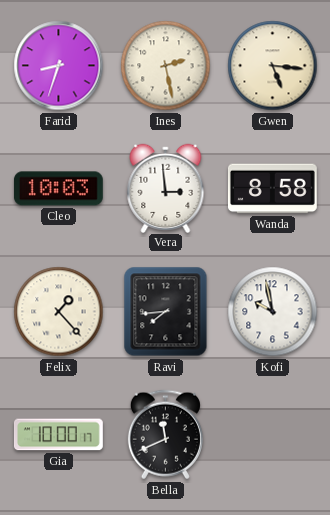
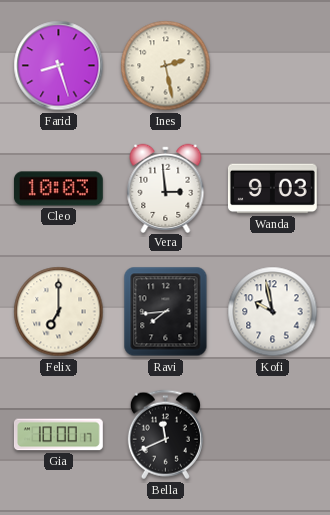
Farid: 8:33 -> 8:27
Gwen: 5:16 -> none
Wanda: 8:58 -> 9:03
Felix: 1:23 -> 7:00
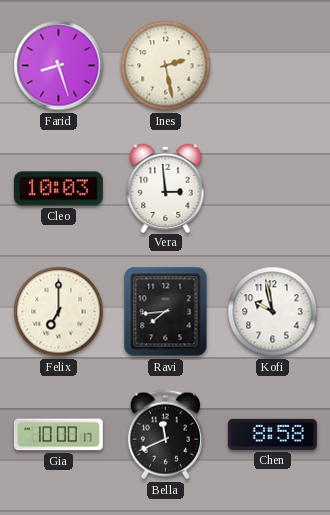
Wanda: 9:03 -> none
Chen: none -> 8:58
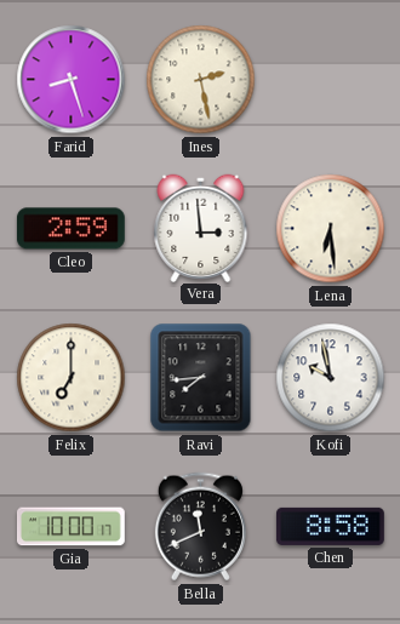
Cleo: 10:03 -> 2:59
Lena: none -> 6:29
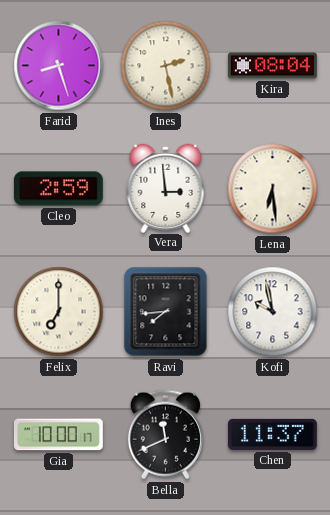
Kira: none -> 08:04
Chen: 8:58 -> 11:37
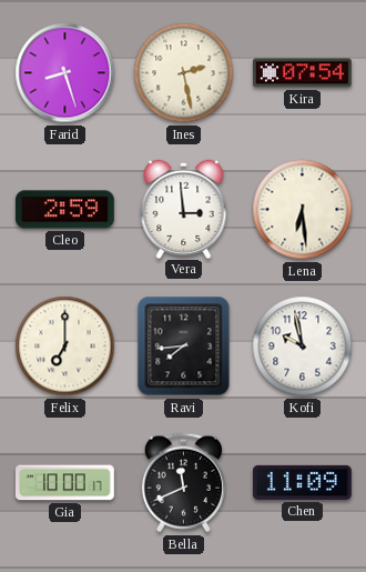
Kira: 08:04 -> 07:54
Chen: 11:37 -> 11:09
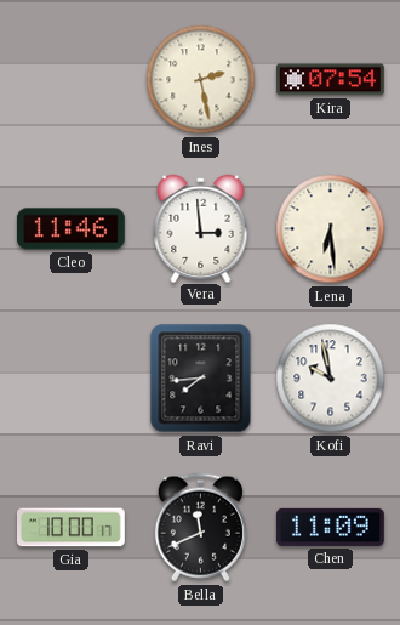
Farid: 8:27 -> none
Cleo: 2:59 -> 11:46
Felix: 7:00 -> none
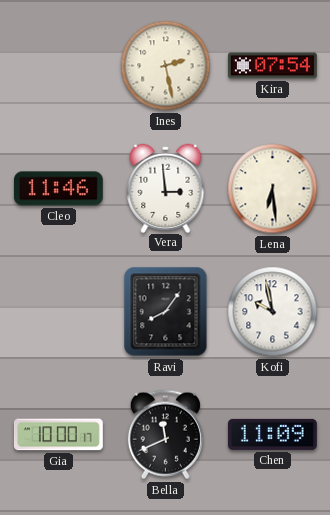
Ravi: 7:44 -> 8:06
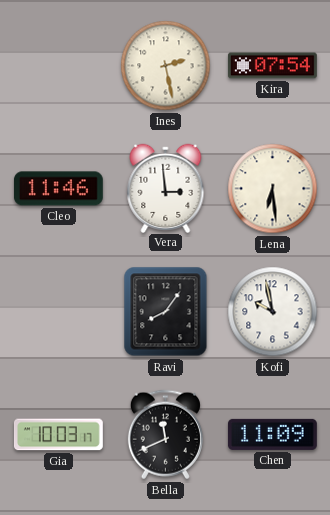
Gia: 10:00 -> 10:03
